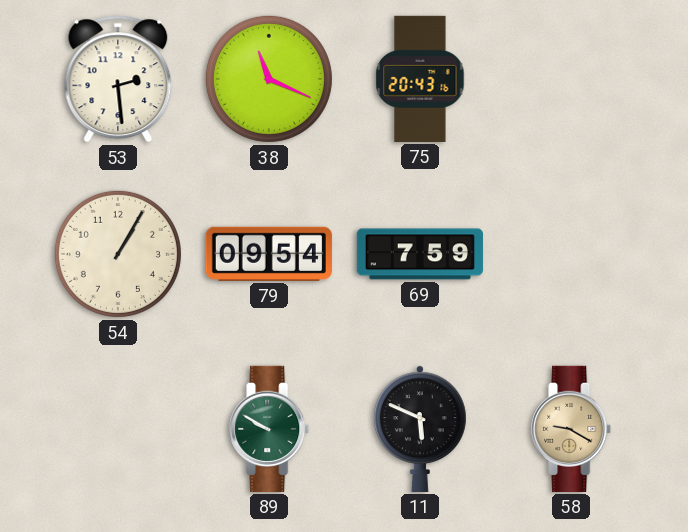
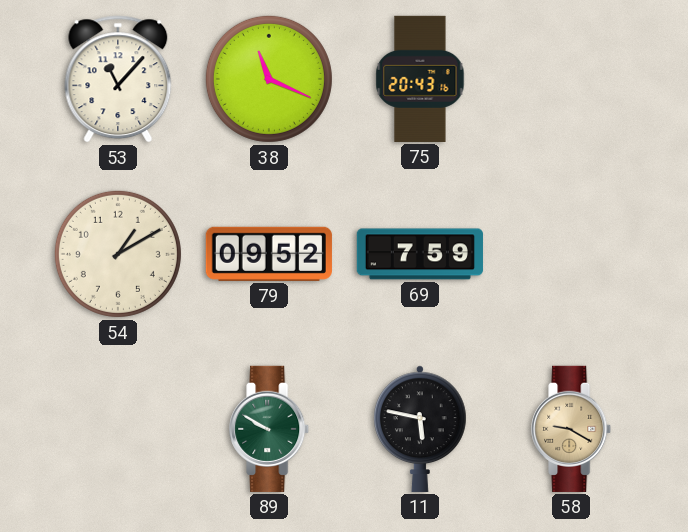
53: 2:29 -> 11:07
54: 1:05 -> 1:10
79: 09:54 -> 09:52
11: 5:49 -> 5:47
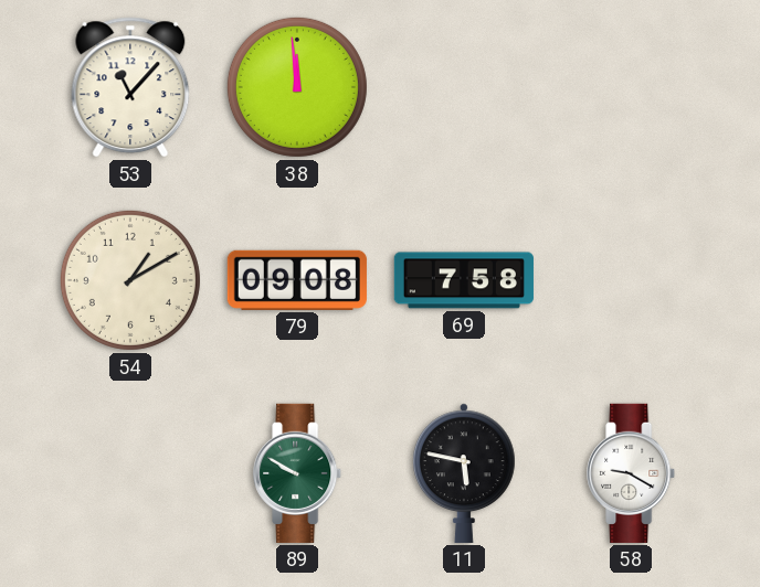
38: 11:19 -> 11:59
75: 20:43 -> none
79: 09:52 -> 09:08
69: 7:59 -> 7:58
58 dial: champagne -> white
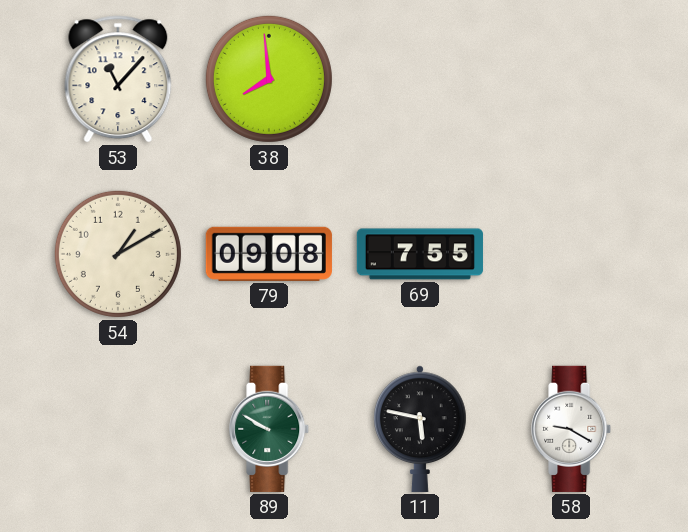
38: 11:59 -> 7:59
69: 7:58 -> 7:55
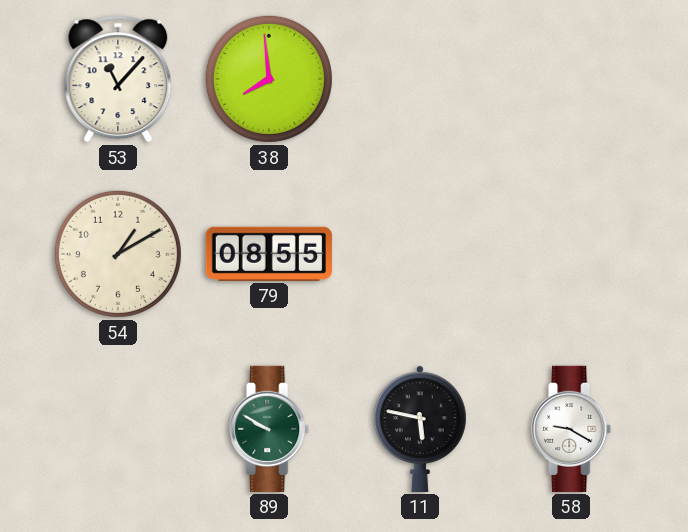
79: 09:08 -> 08:55
69: 7:55 -> none
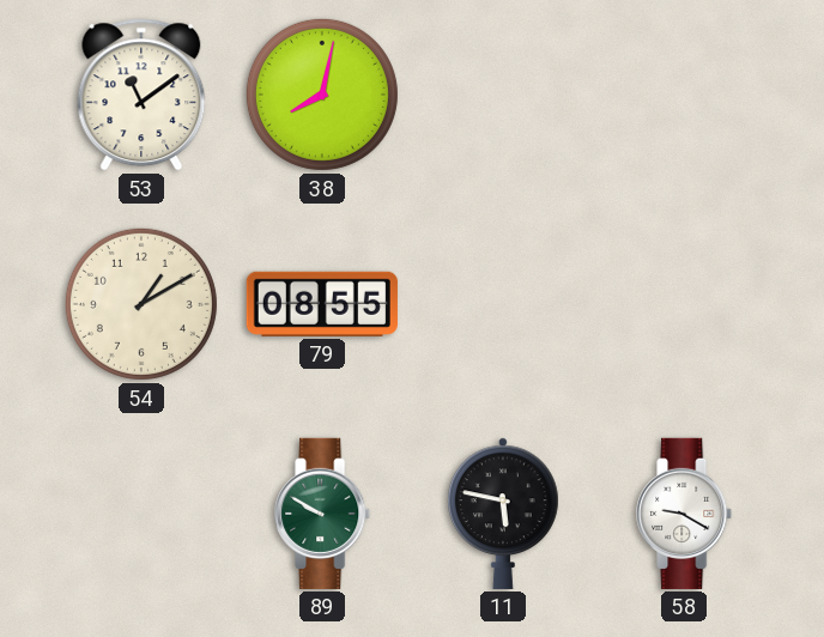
53: 11:07 -> 11:09
38: 7:59 -> 8:02
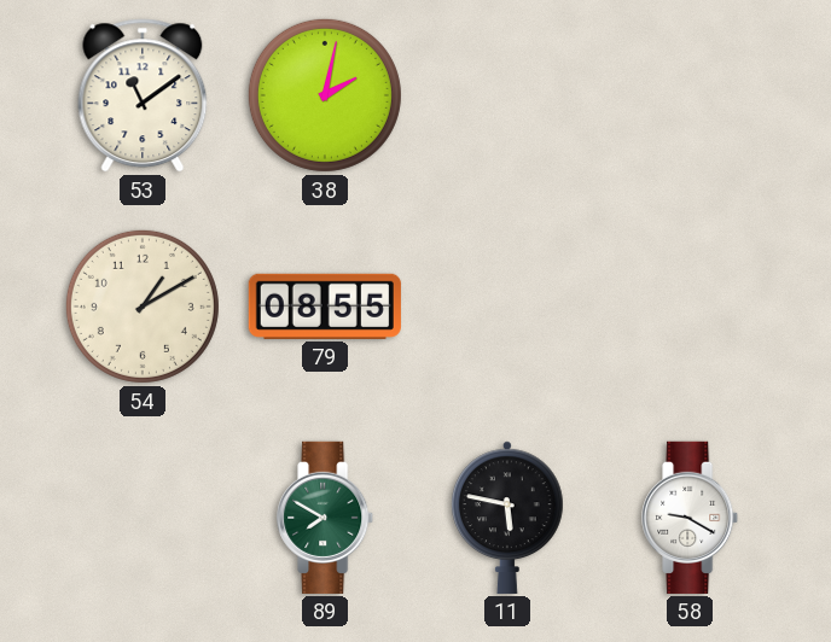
38: 8:02 -> 2:02
89: 9:50 -> 7:50
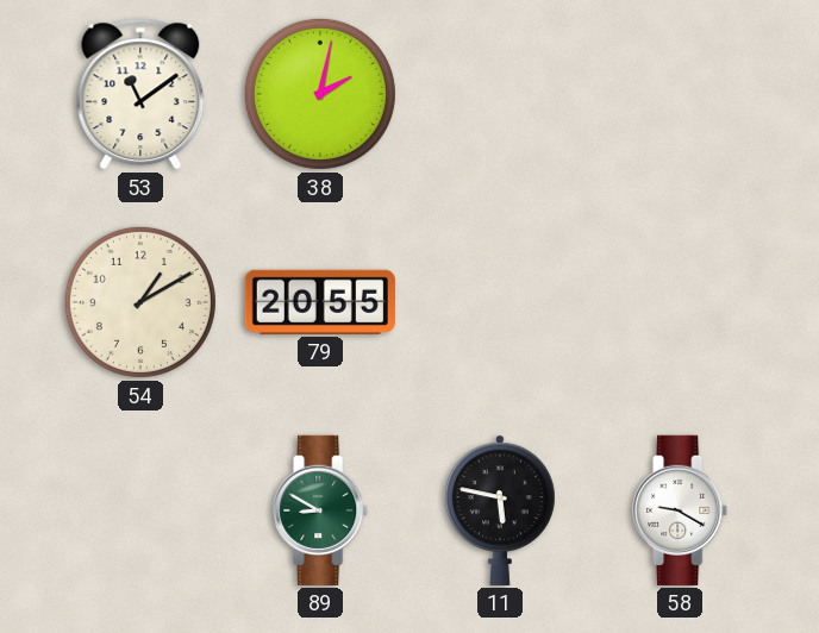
79: 08:55 -> 20:55
89: 7:50 -> 8:50
